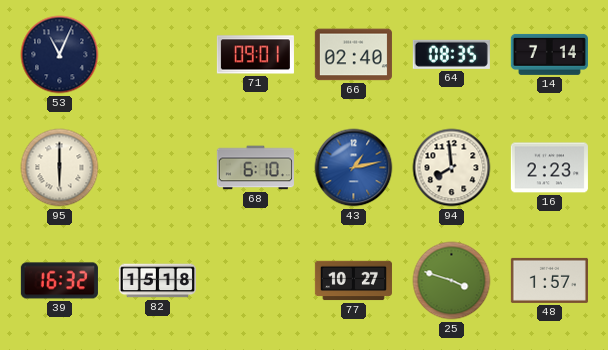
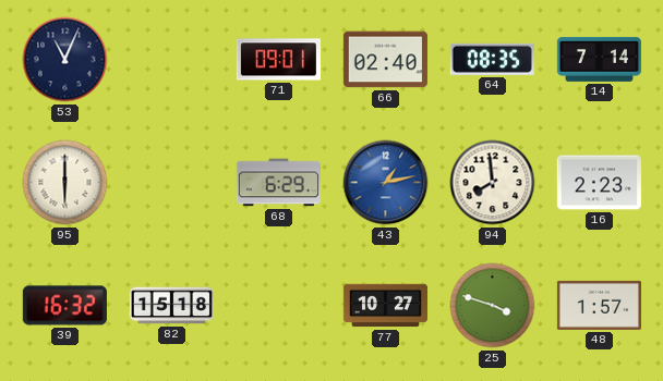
68: 6:10 -> 6:29
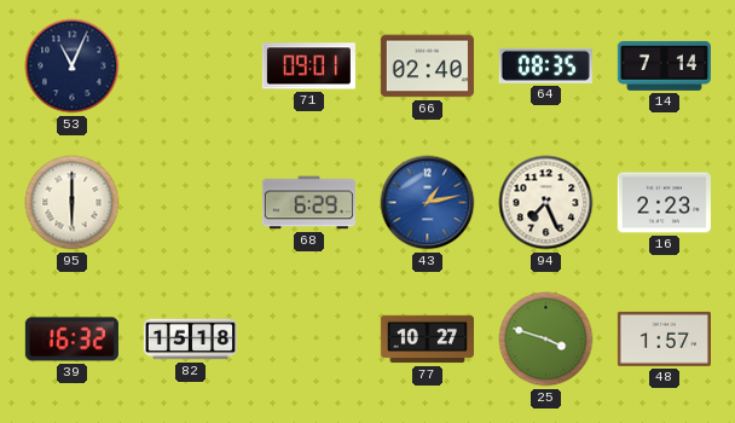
94: 7:59 -> 7:26
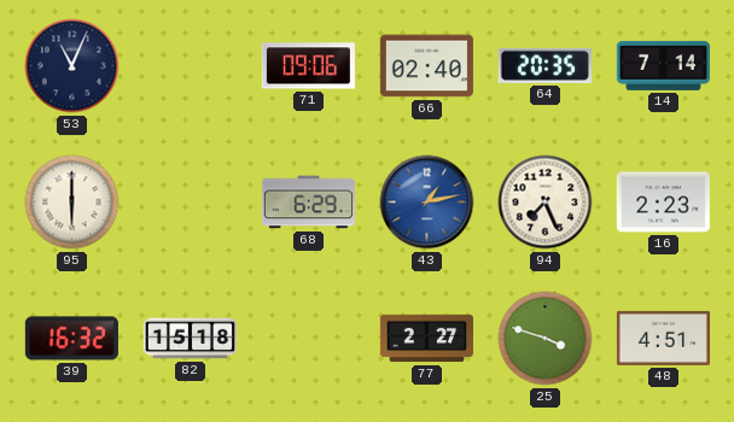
71: 09:01 -> 09:06
64: 08:35 -> 20:35
77: 10:27 -> 2:27
48: 1:57 -> 4:51
